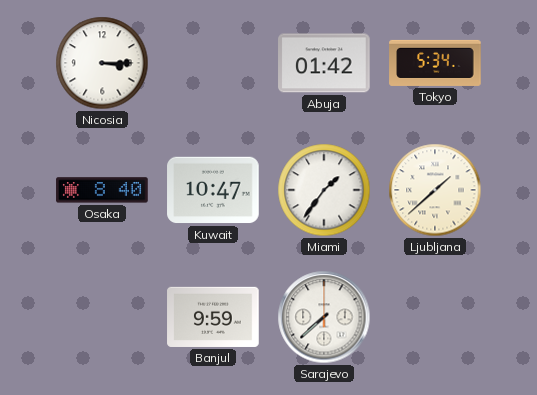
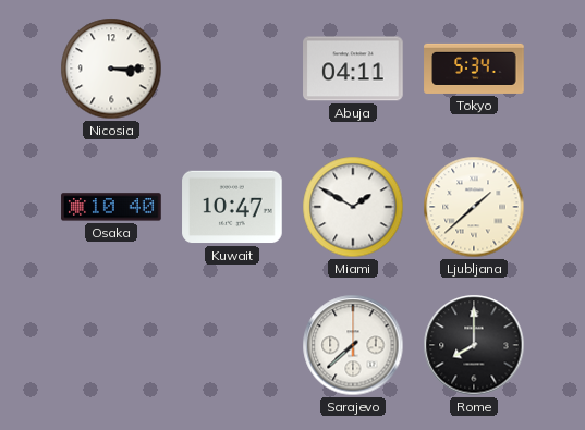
Abuja: 01:42 -> 04:11
Osaka: 8:40 -> 10:40
Miami: 1:36 -> 1:50
Banjul: 9:59 -> none
Rome: none -> 8:00
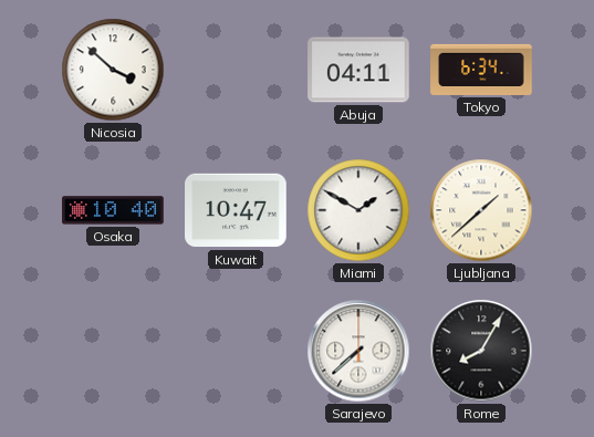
Nicosia: 3:15 -> 3:52
Tokyo: 5:34 -> 6:34
Rome: 8:00 -> 8:05
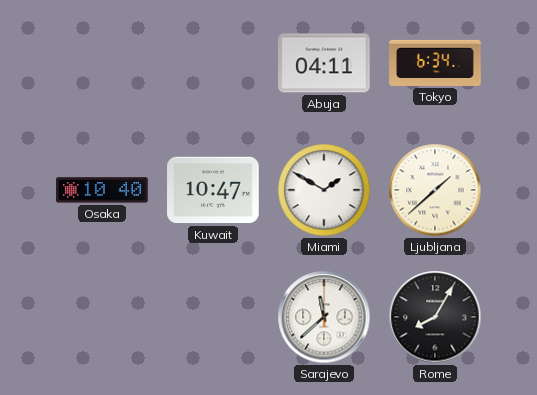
Nicosia: 3:52 -> none
Sarajevo: 7:38 -> 11:38
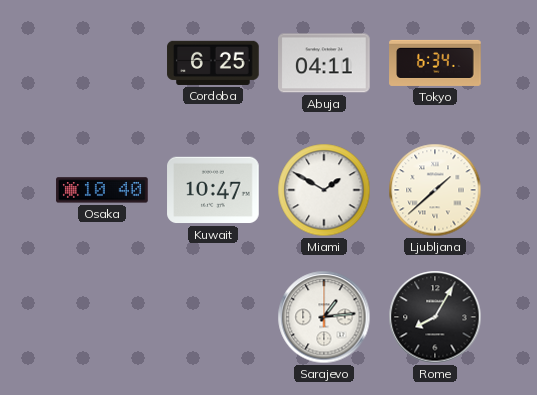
Cordoba: none -> 6:25
Sarajevo: 11:38 -> 1:14
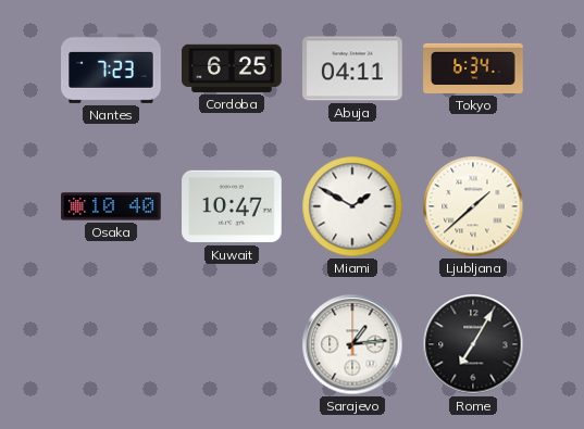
Nantes: none -> 7:23
Rome: 8:05 -> 7:05
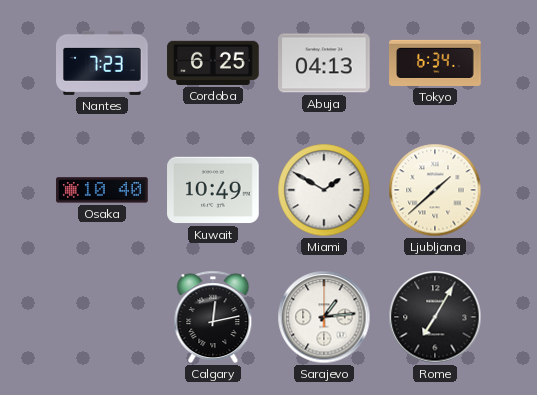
Abuja: 04:11 -> 04:13
Kuwait: 10:47 -> 10:49
Calgary: none -> 12:13
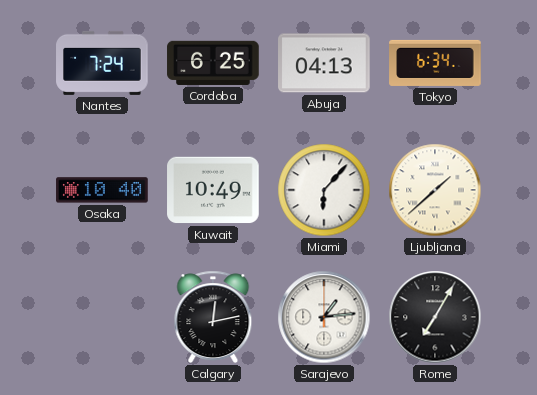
Nantes: 7:23 -> 7:24
Miami: 1:50 -> 6:07
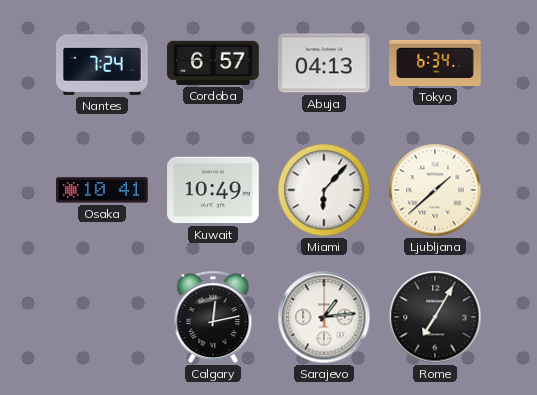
Cordoba: 6:25 -> 6:57
Osaka: 10:40 -> 10:41
